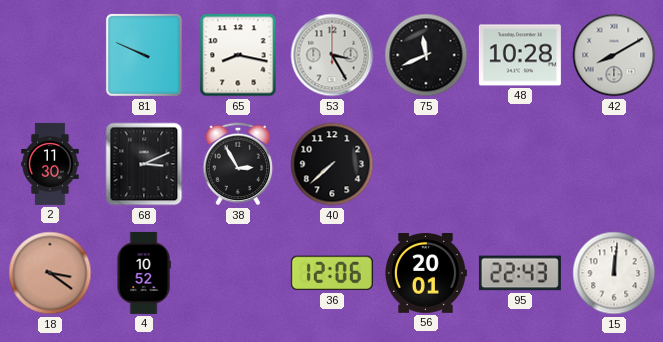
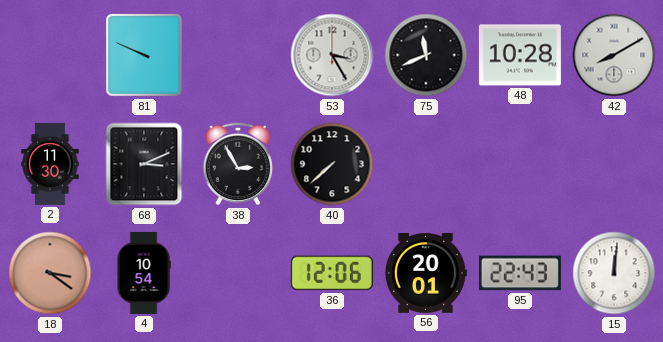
65: 8:17 -> none
4: 10:52 -> 10:54
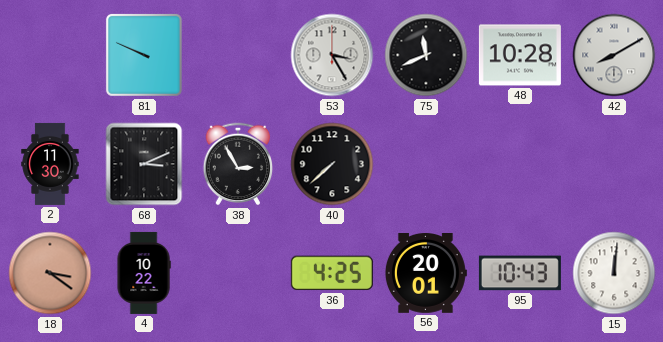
4: 10:54 -> 10:22
36: 12:06 -> 4:25
95: 22:43 -> 10:43
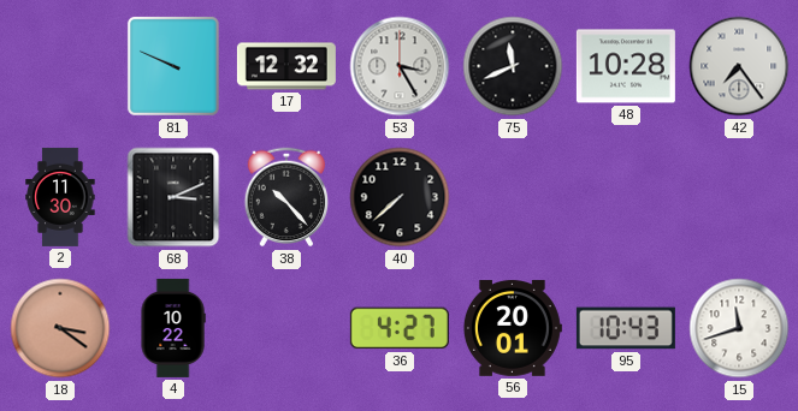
17: none -> 12:32
42: 8:10 -> 7:24
38: 2:55 -> 10:23
36: 4:25 -> 4:27
15: 12:01 -> 11:42
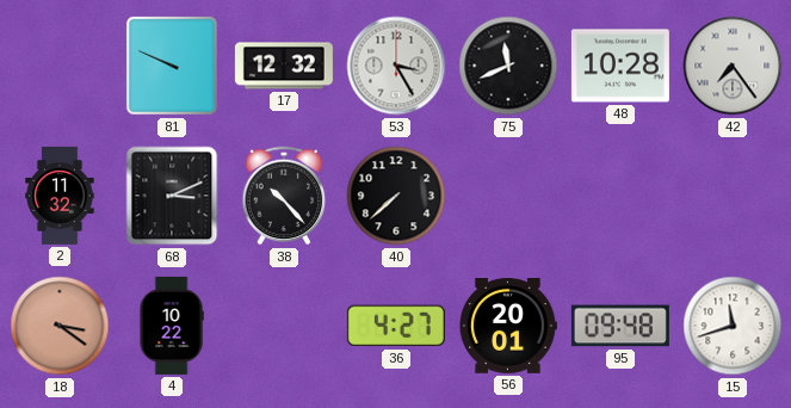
2: 11:30 -> 11:32
95: 10:43 -> 09:48
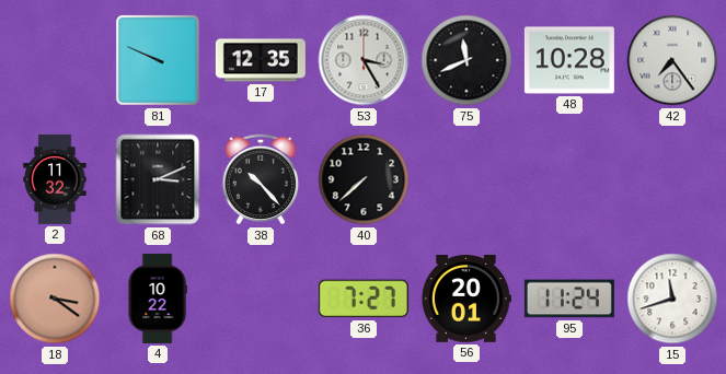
17: 12:32 -> 12:35
36: 4:27 -> 7:27
95: 09:48 -> 11:24
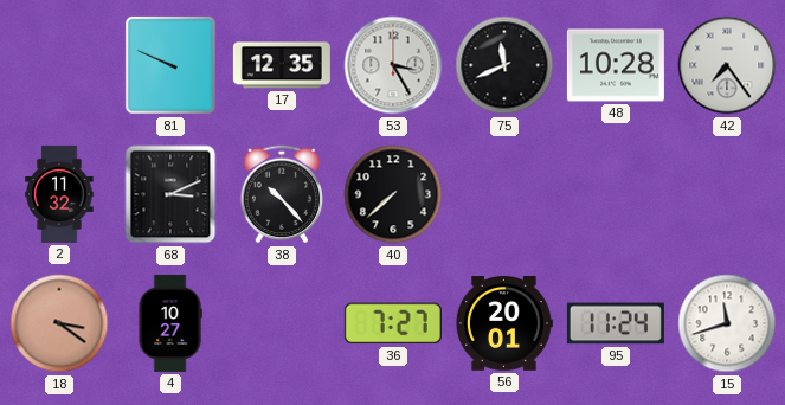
4: 10:22 -> 10:27
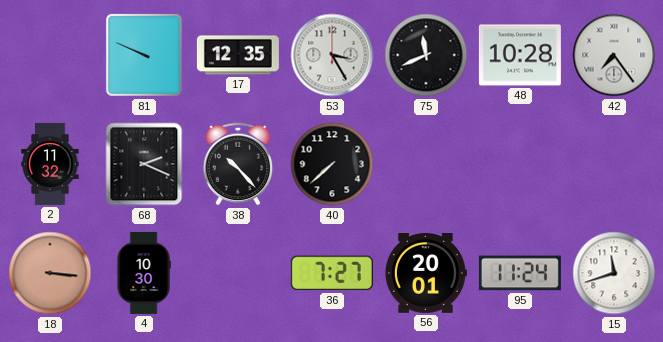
68: 3:11 -> 2:19
18: 3:21 -> 3:16
4: 10:27 -> 10:30
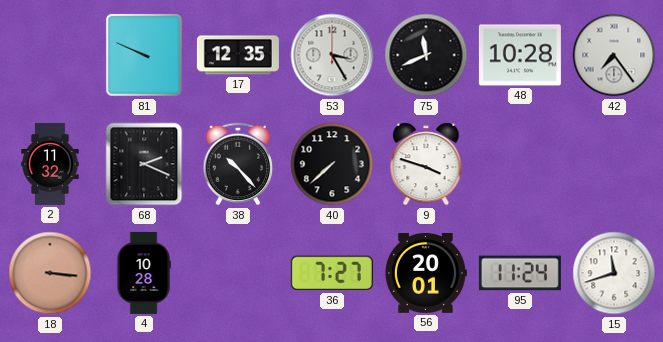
9: none -> 3:48
4: 10:30 -> 10:28
